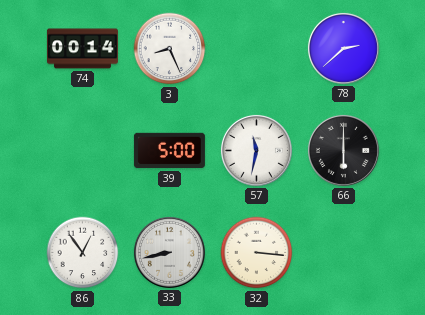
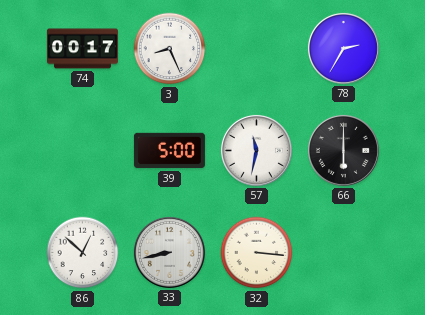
74: 00:14 -> 00:17
78: 2:38 -> 2:35
86: 12:54 -> 12:52
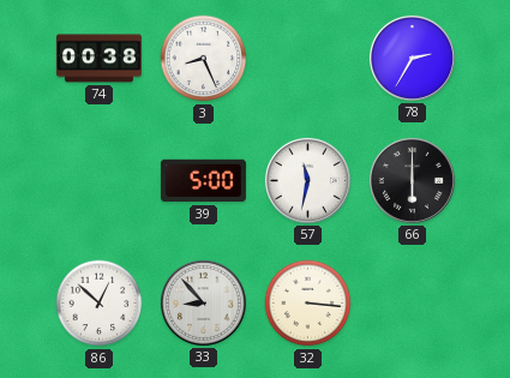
74: 00:17 -> 00:38
33: 8:43 -> 8:53
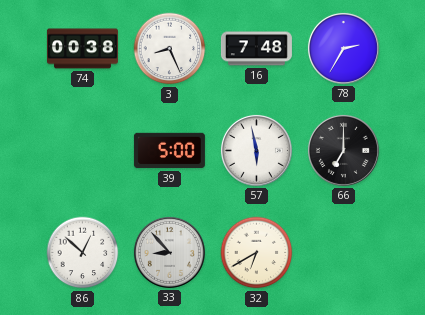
16: none -> 7:48
57: 11:32 -> 5:58
66: 6:00 -> 7:00
32: 3:16 -> 6:40
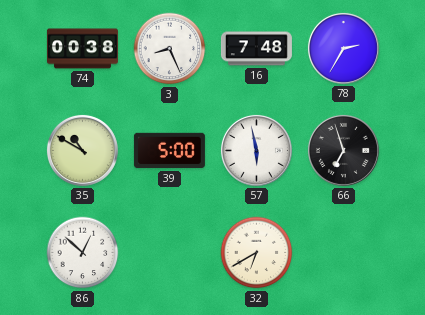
35: none -> 10:50
66: 7:00 -> 6:57
33: 8:53 -> none
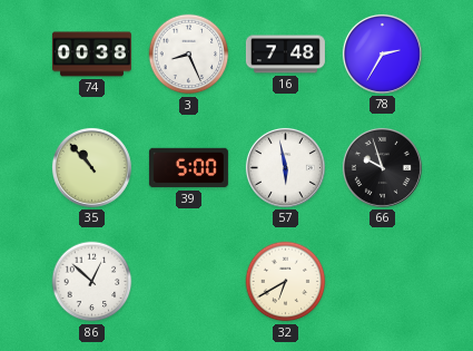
35: 10:50 -> 10:53
66: 6:57 -> 9:57
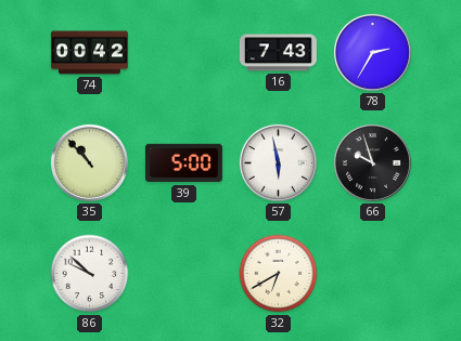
74: 00:38 -> 00:42
3: 8:26 -> none
16: 7:48 -> 7:43
86: 12:52 -> 9:52
